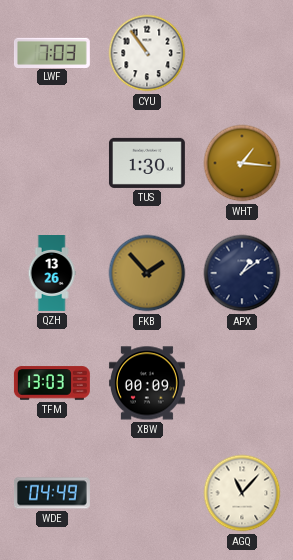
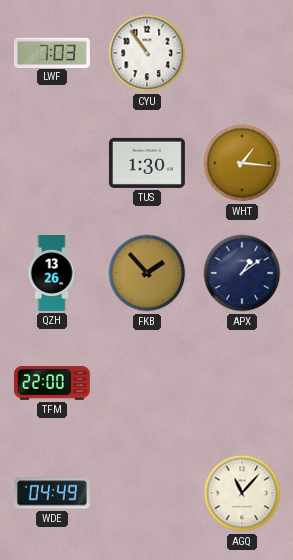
TFM: 13:03 -> 22:00
XBW: 00:09 -> none
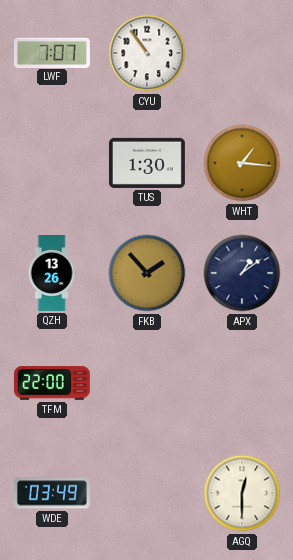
LWF: 7:03 -> 7:07
WDE: 04:49 -> 03:49
AGQ: 11:07 -> 12:30
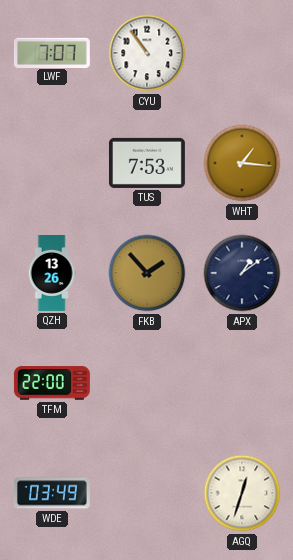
TUS: 1:30 -> 7:53
AGQ: 12:30 -> 12:33
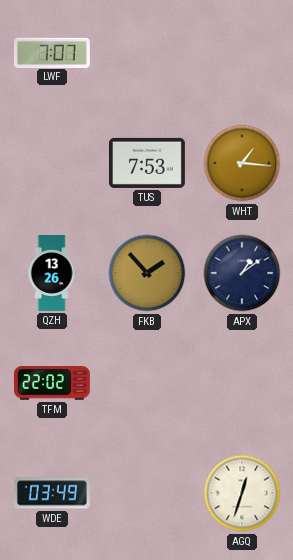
CYU: 10:54 -> none
TFM: 22:00 -> 22:02
